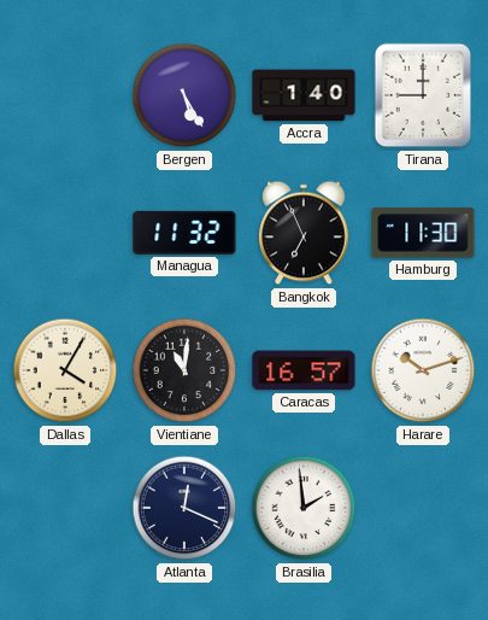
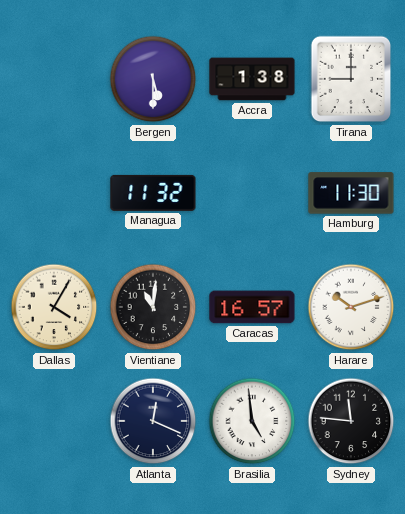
Bergen: 5:25 -> 5:30
Accra: 1:40 -> 1:38
Bangkok: 6:56 -> none
Brasilia: 1:59 -> 4:59
Sydney: none -> 11:46
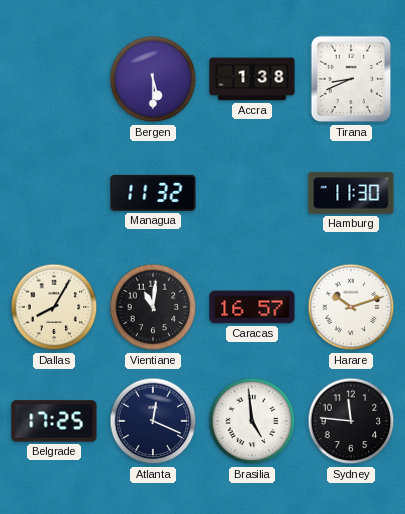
Tirana: 9:00 -> 8:41
Dallas: 4:05 -> 8:05
Belgrade: none -> 17:25
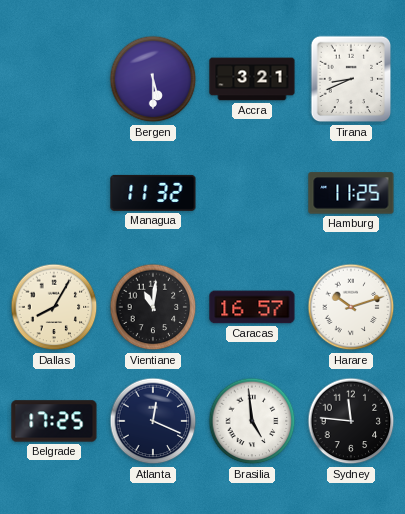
Accra: 1:38 -> 3:21
Hamburg: 11:30 -> 11:25
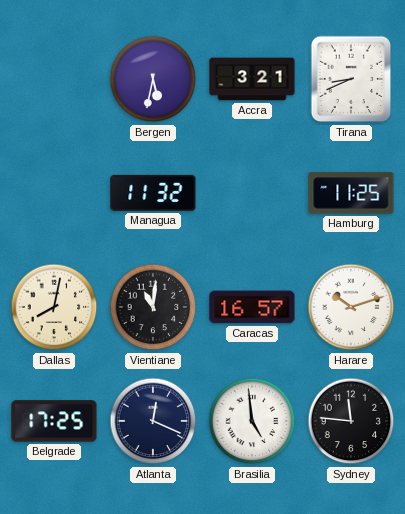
Bergen: 5:30 -> 5:32
Dallas: 8:05 -> 8:02
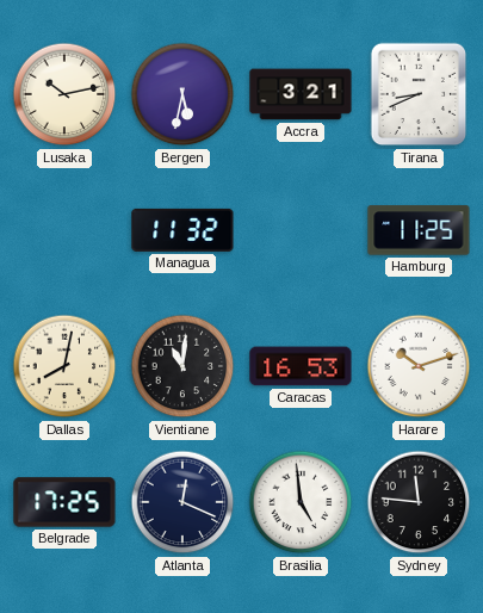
Lusaka: none -> 10:13
Caracas: 16:57 -> 16:53
